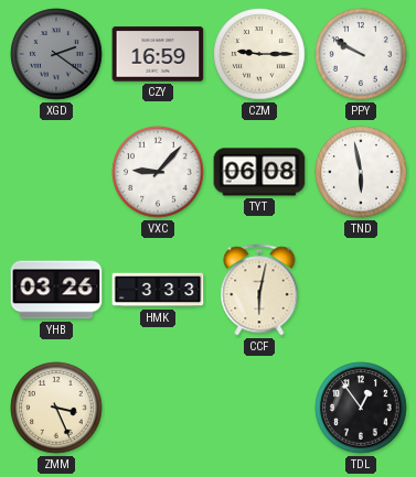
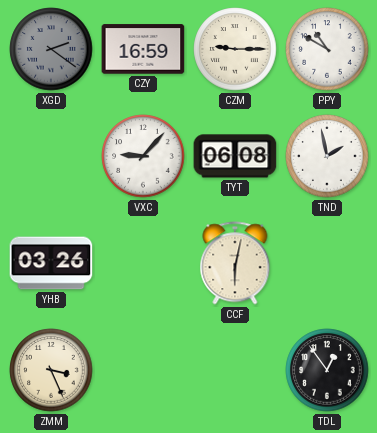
PPY: 9:50 -> 10:50
TND: 5:58 -> 1:58
HMK: 3:33 -> none
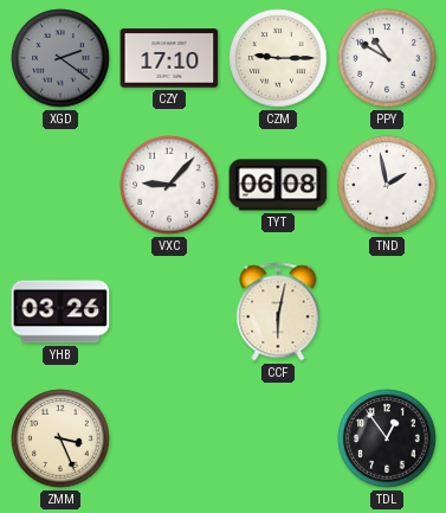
CZY: 16:59 -> 17:10
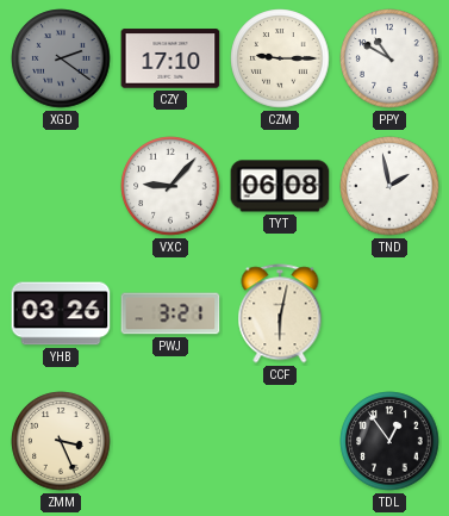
PWJ: none -> 3:21
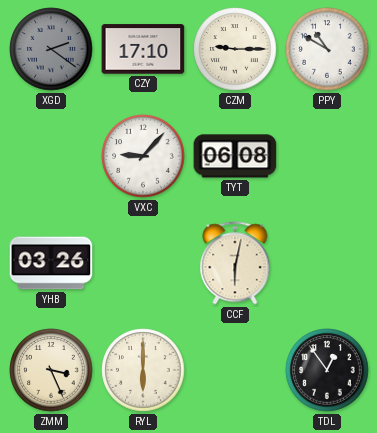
TND: 1:58 -> none
PWJ: 3:21 -> none
RYL: none -> 6:00
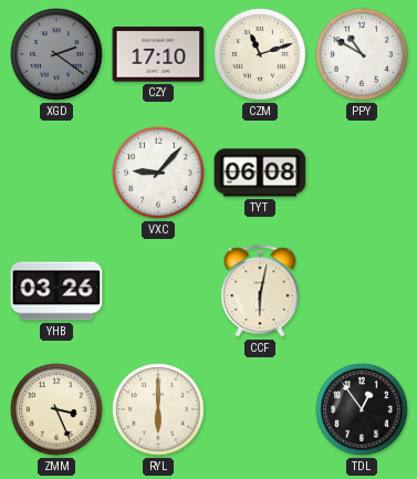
CZM: 9:15 -> 11:12
